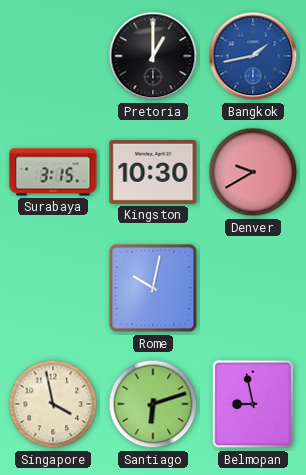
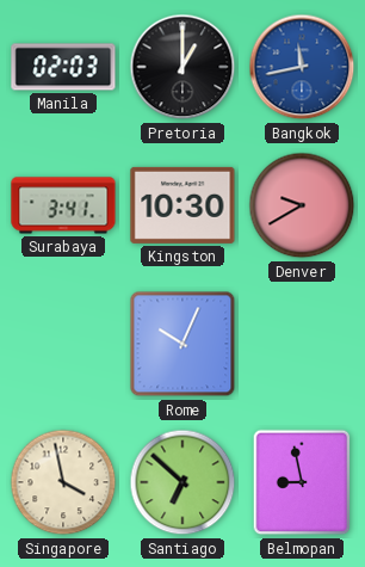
Manila: none -> 02:03
Bangkok: 1:43 -> 11:43
Surabaya: 3:15 -> 3:41
Rome: 10:02 -> 10:04
Santiago: 6:12 -> 6:52
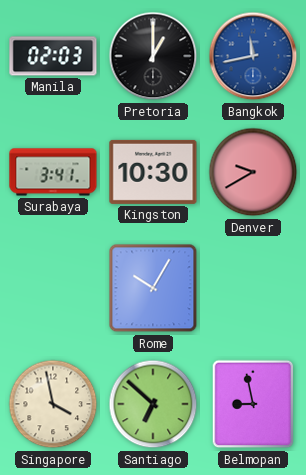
Rome: 10:04 -> 10:05
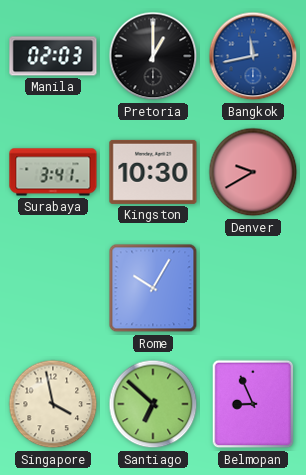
Belmopan: 8:58 -> 8:56
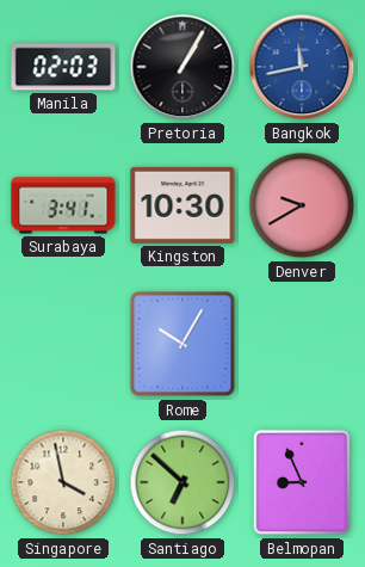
Pretoria: 1:00 -> 1:05
